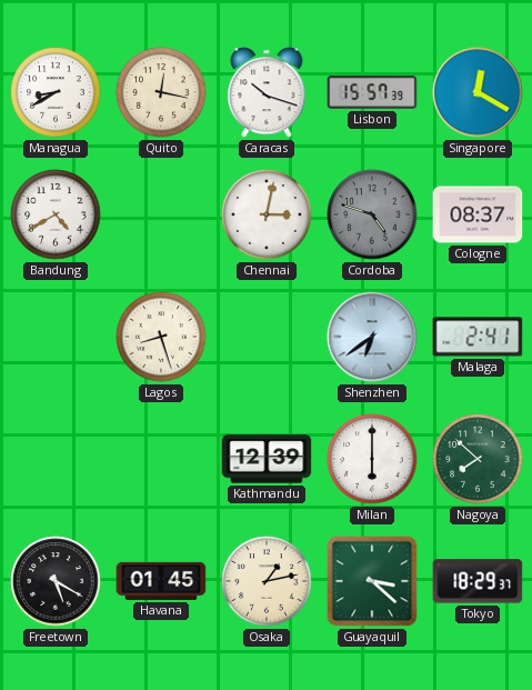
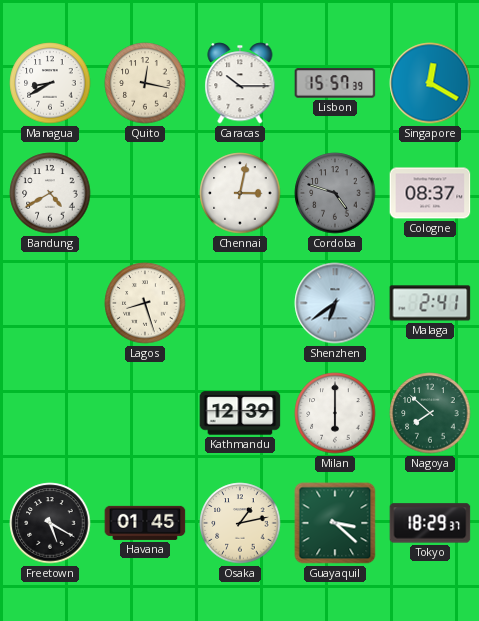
Caracas: 10:18 -> 10:15
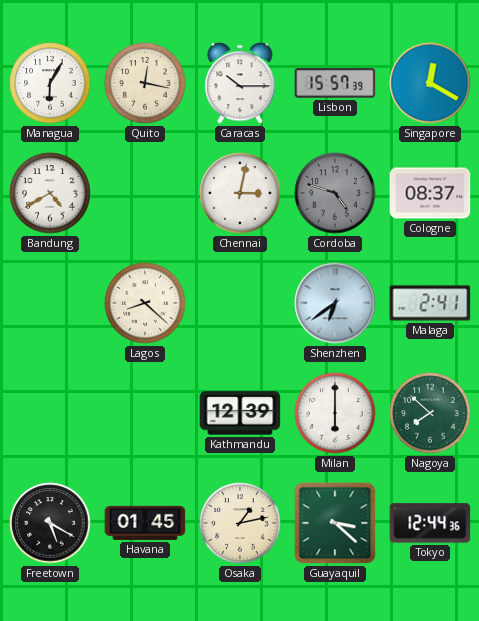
Managua: 8:40 -> 6:05
Lagos: 8:27 -> 8:22
Tokyo: 18:29 -> 12:44
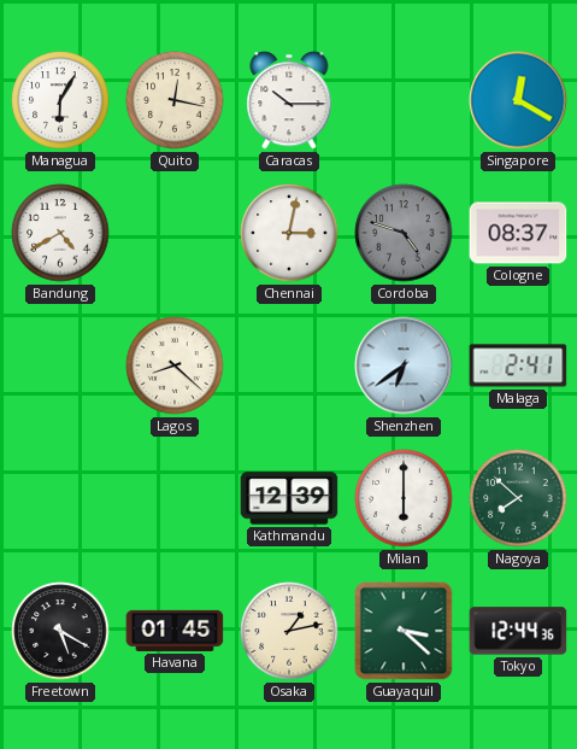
Lisbon: 15:57 -> none
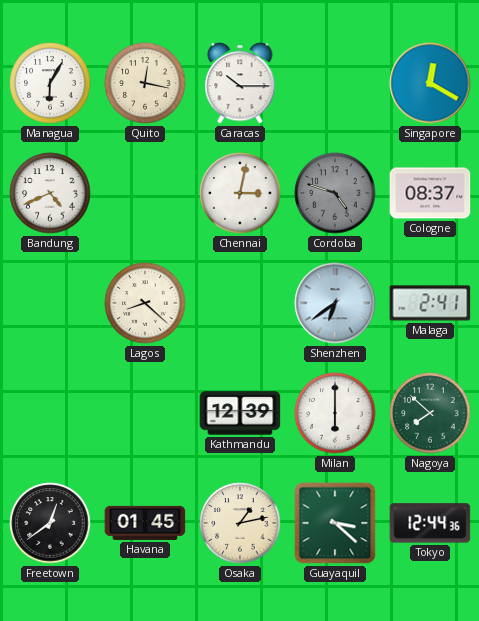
Bandung: 4:40 -> 4:41
Freetown: 5:20 -> 12:39
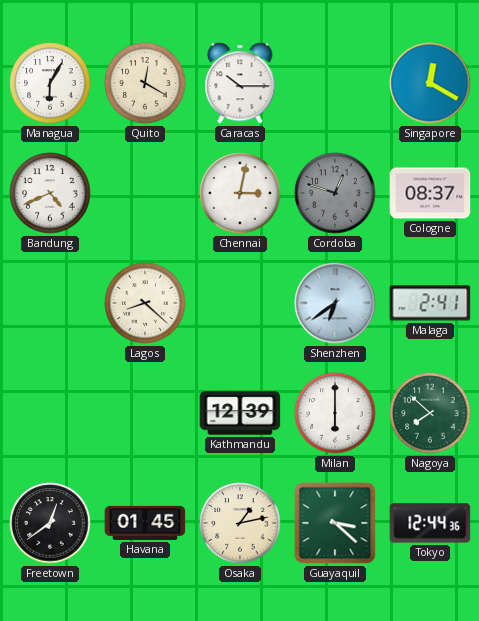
Quito: 12:17 -> 12:20
Cordoba: 4:48 -> 12:48
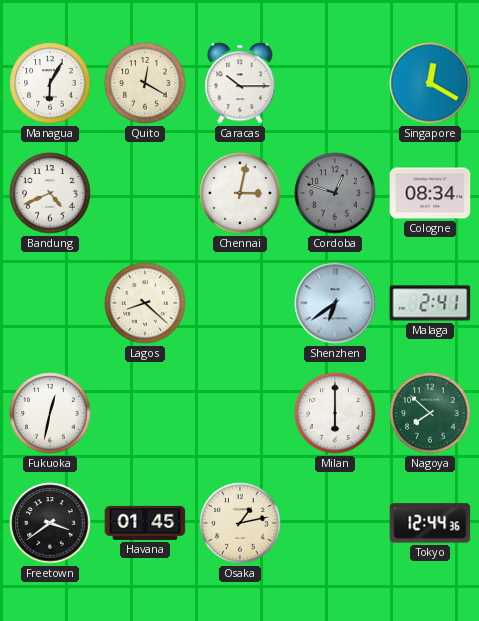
Cologne: 08:37 -> 08:34
Fukuoka: none -> 12:32
Kathmandu: 12:39 -> none
Freetown: 12:39 -> 3:39
Guayaquil: 3:22 -> none
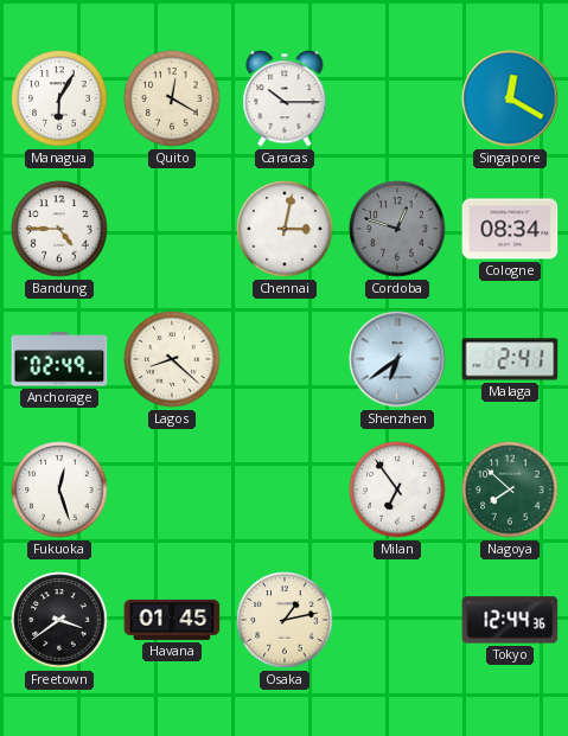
Bandung: 4:41 -> 4:45
Anchorage: none -> 02:49
Fukuoka: 12:32 -> 12:27
Milan: 6:00 -> 6:54
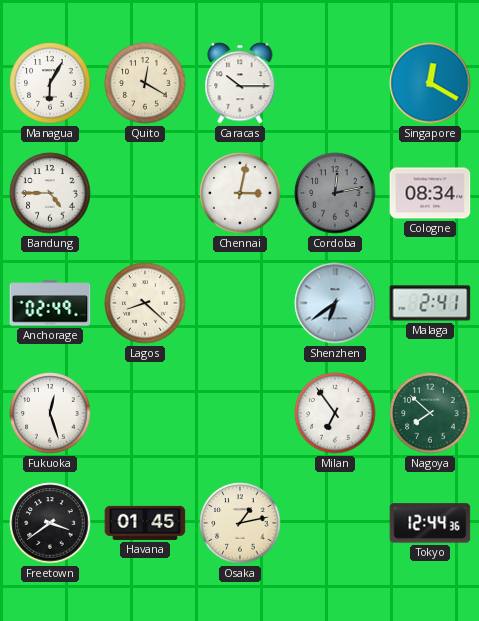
Cordoba: 12:48 -> 12:13
